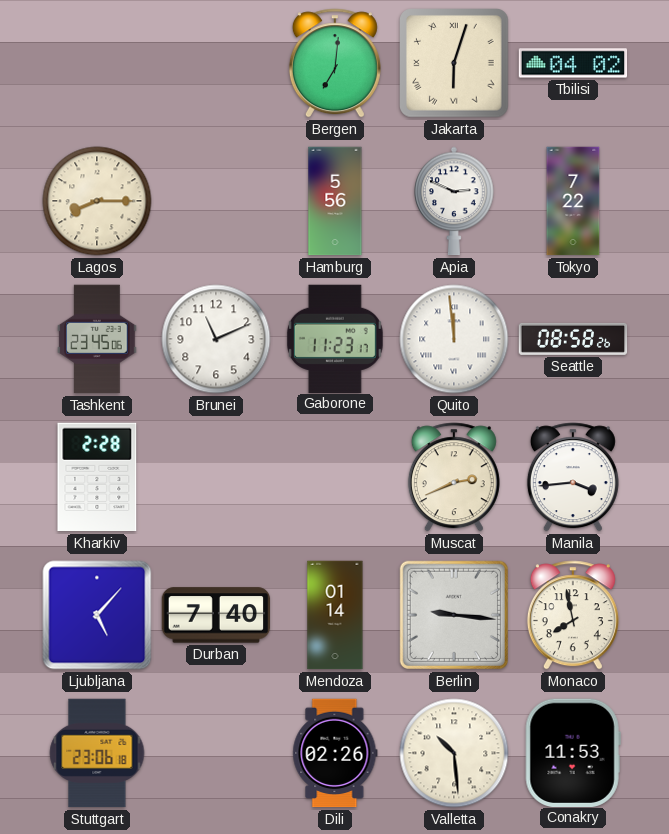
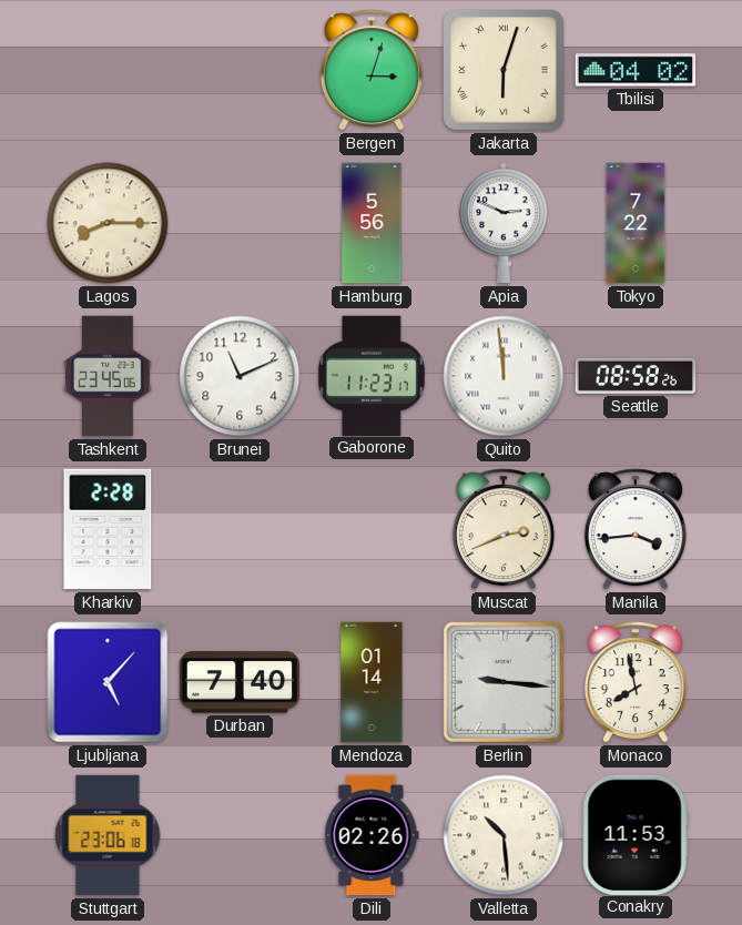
Bergen: 7:01 -> 3:03
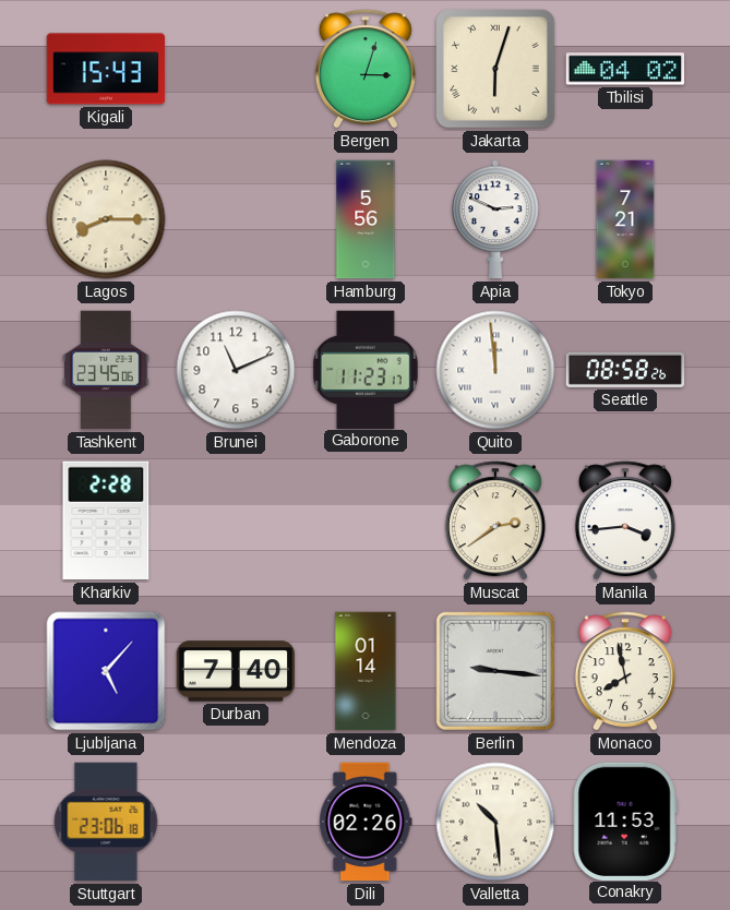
Kigali: none -> 15:43
Tokyo: 7:22 -> 7:21
Muscat: 2:41 -> 2:39
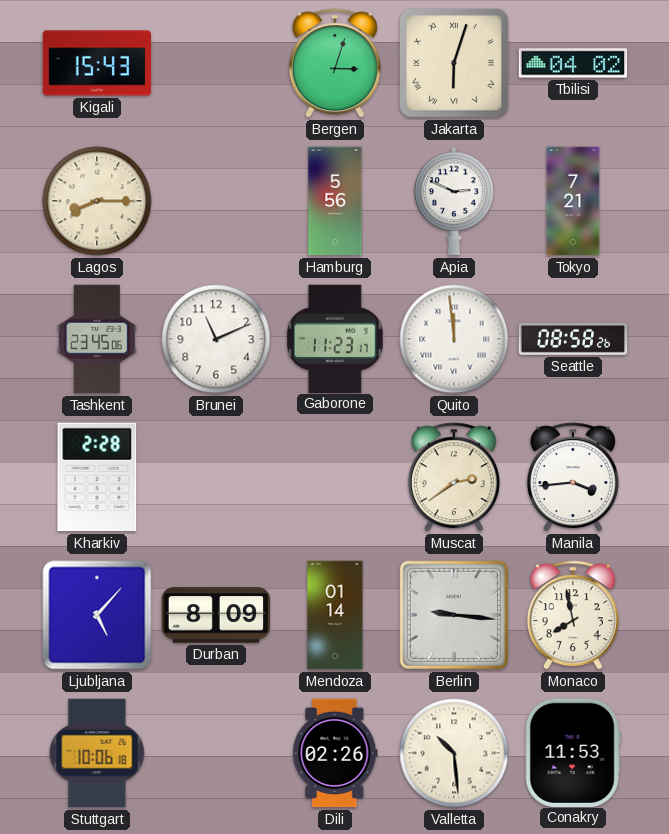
Durban: 7:40 -> 8:09
Stuttgart: 23:06 -> 10:06
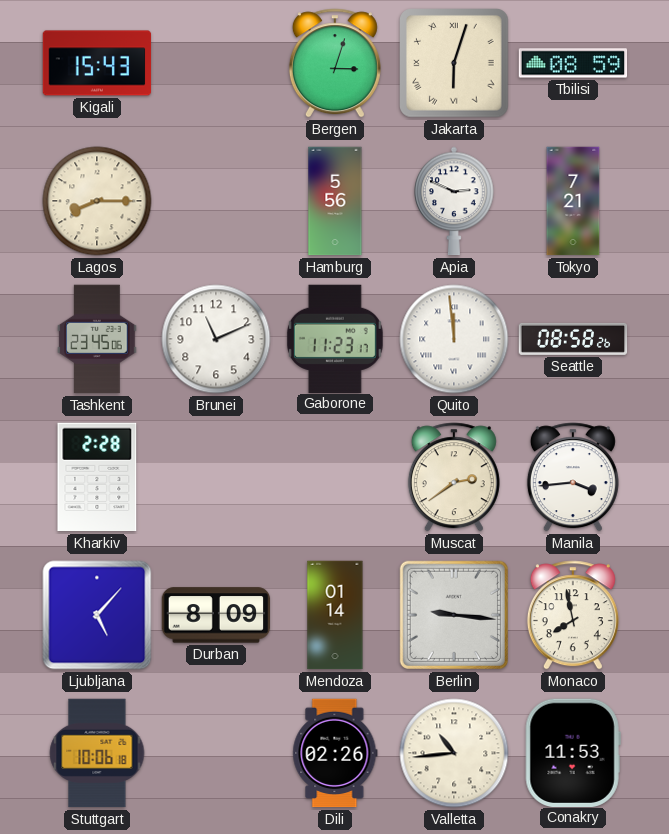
Tbilisi: 04:02 -> 08:59
Valletta: 10:29 -> 10:44
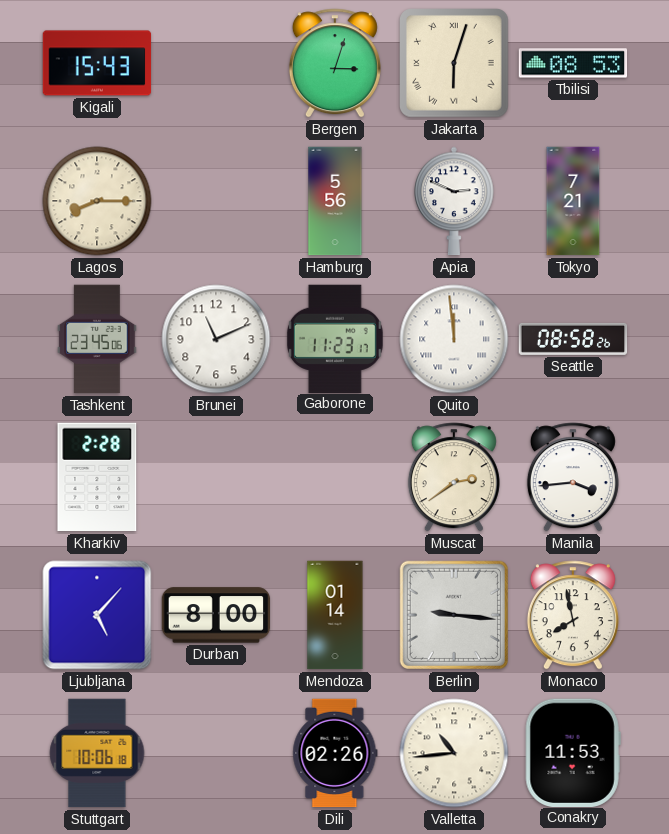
Tbilisi: 08:59 -> 08:53
Durban: 8:09 -> 8:00
